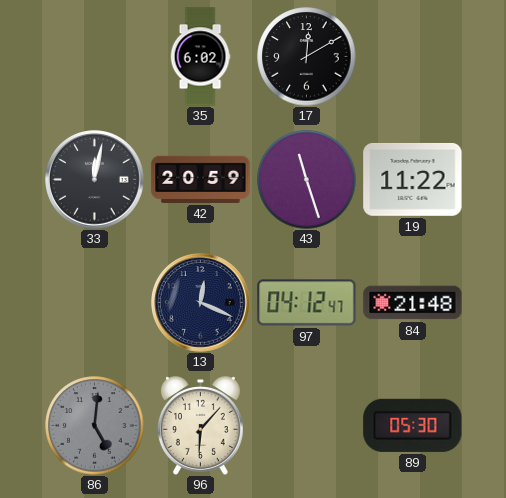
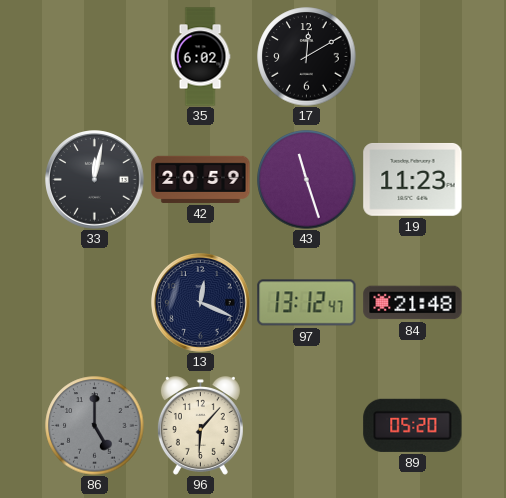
19: 11:22 -> 11:23
97: 04:12 -> 13:12
86: 5:01 -> 5:00
89: 05:30 -> 05:20
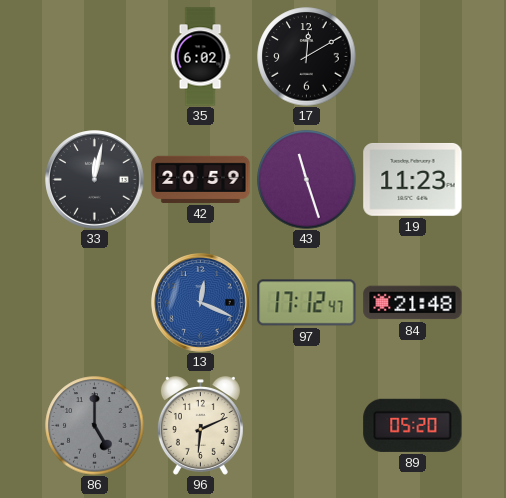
13 dial: navy -> blue
97: 13:12 -> 17:12
96: 6:07 -> 6:11
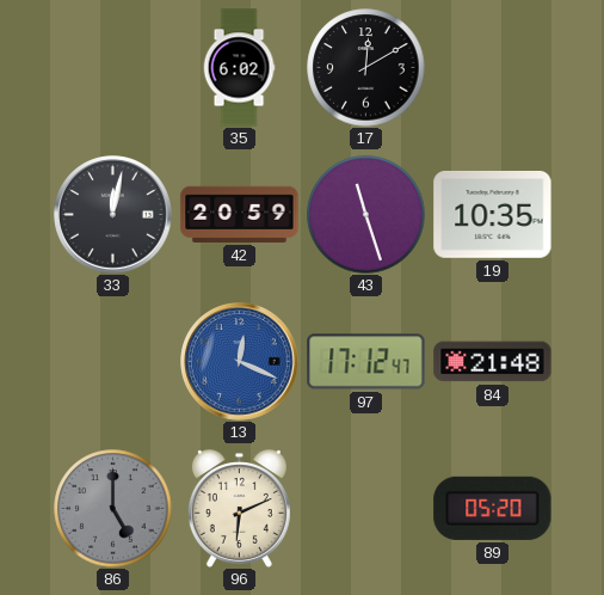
19: 11:23 -> 10:35
